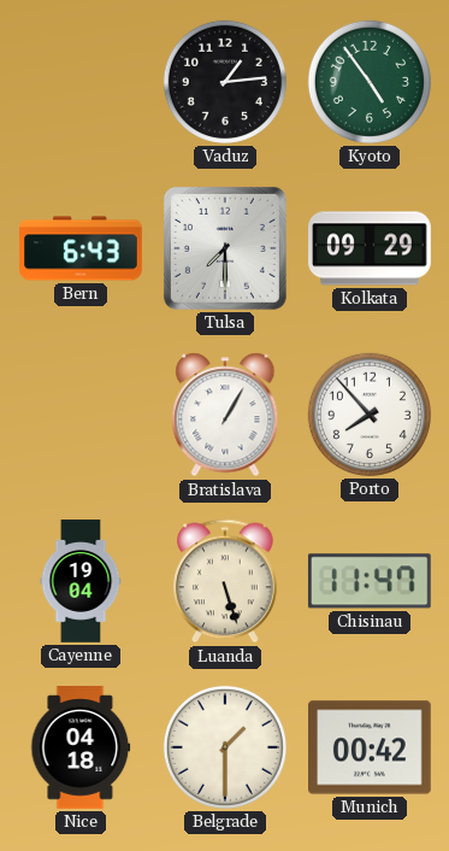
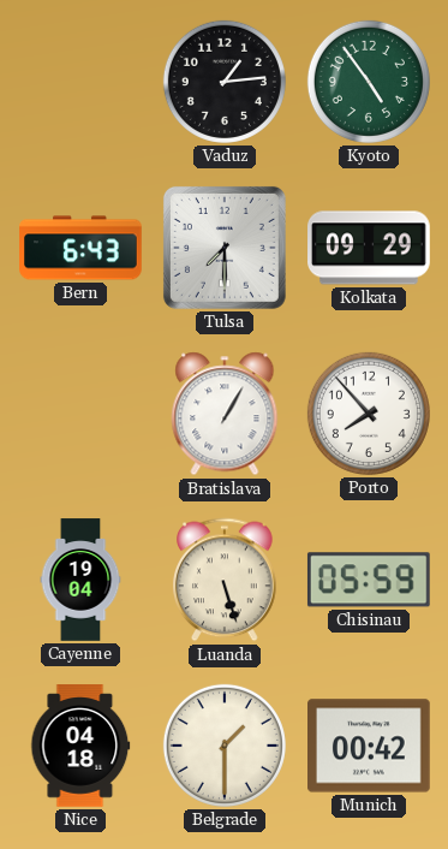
Chisinau: 11:47 -> 05:59
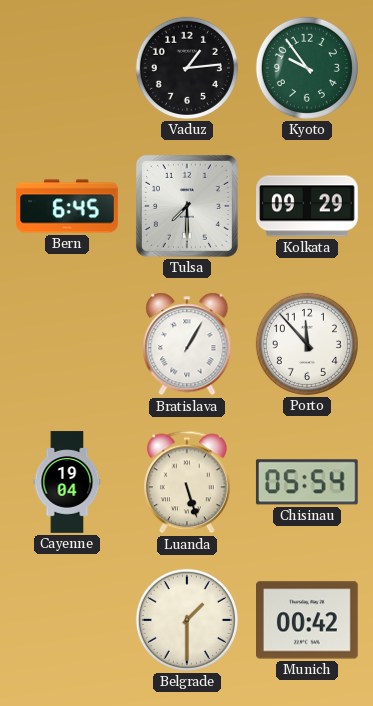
Kyoto: 4:54 -> 9:54
Bern: 6:43 -> 6:45
Porto: 7:53 -> 11:53
Chisinau: 05:59 -> 05:54
Nice: 04:18 -> none
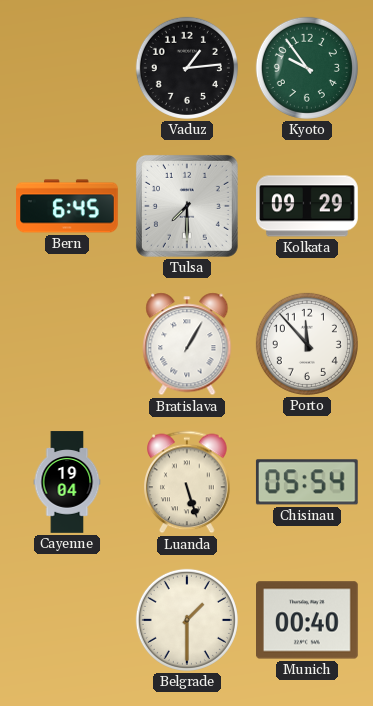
Munich: 00:42 -> 00:40
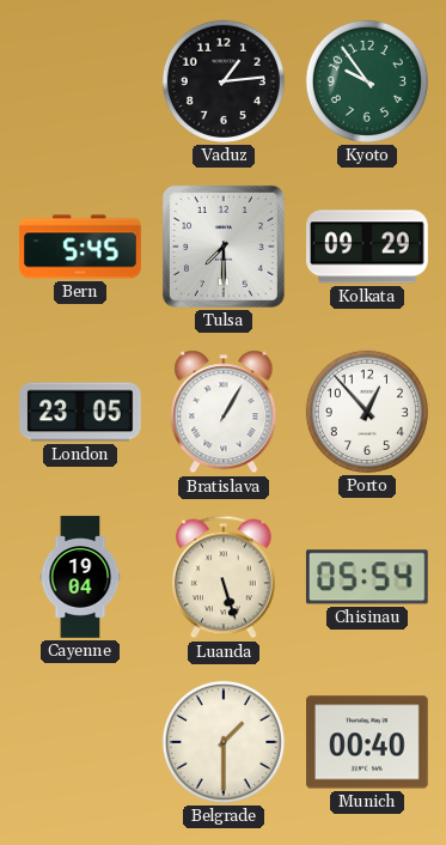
Bern: 6:45 -> 5:45
London: none -> 23:05
Porto: 11:53 -> 12:53
